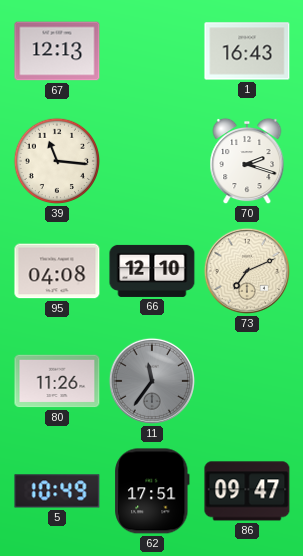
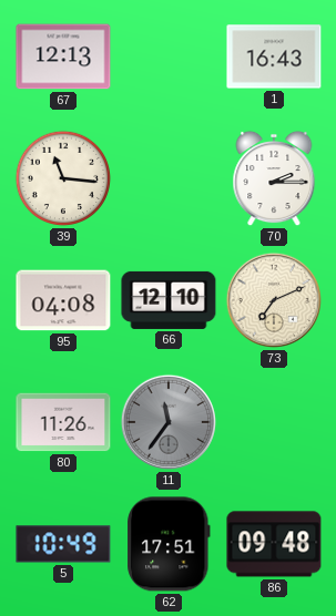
70: 2:18 -> 2:15
86: 09:47 -> 09:48
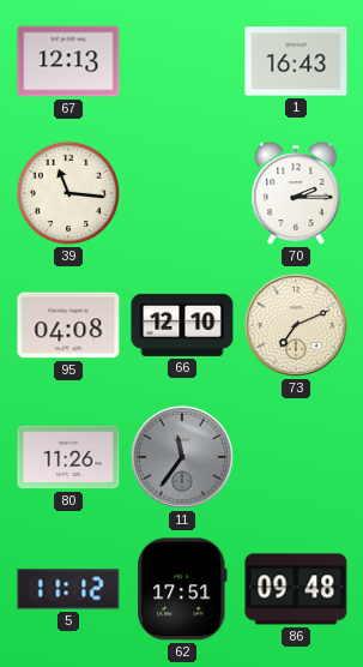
5: 10:49 -> 11:12
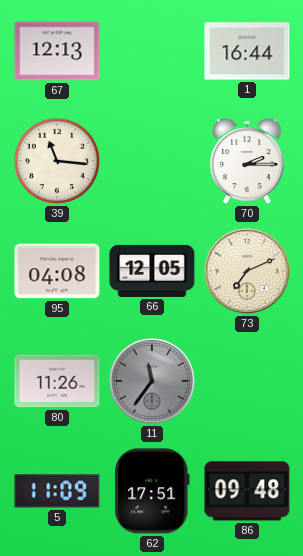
1: 16:43 -> 16:44
66: 12:10 -> 12:05
5: 11:12 -> 11:09
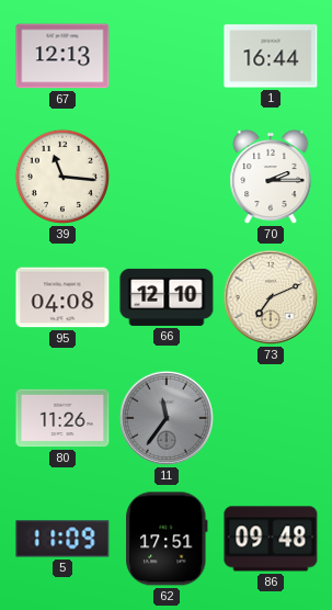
66: 12:05 -> 12:10
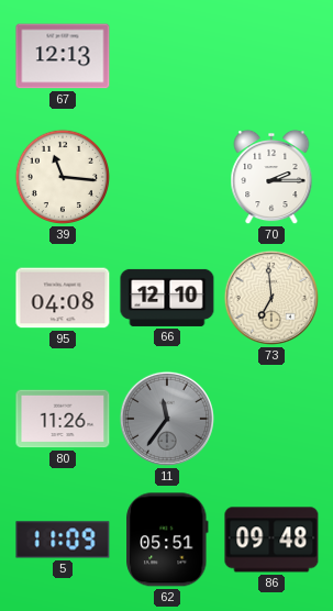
1: 16:44 -> none
73: 7:11 -> 6:59
62: 17:51 -> 05:51
